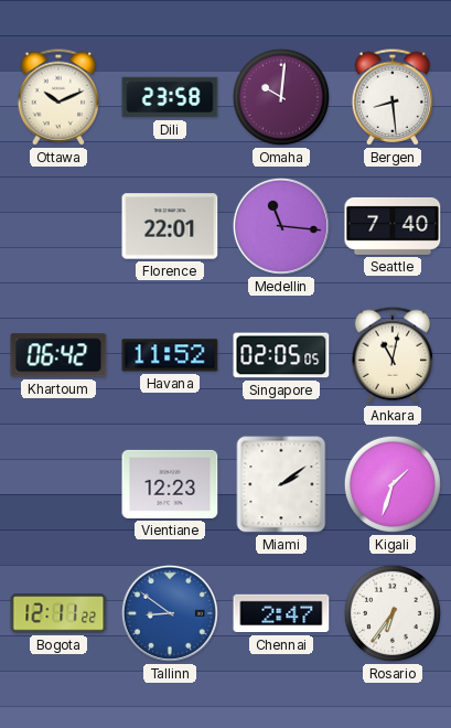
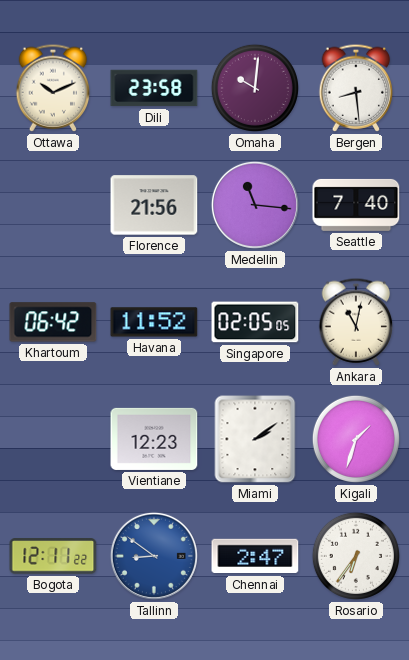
Florence: 22:01 -> 21:56
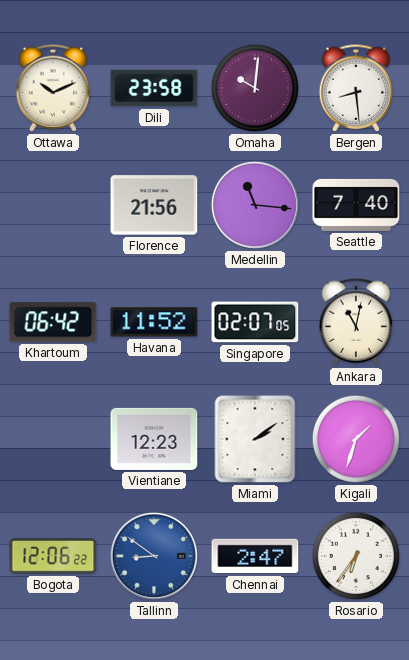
Singapore: 02:05 -> 02:07
Bogota: 12:11 -> 12:06
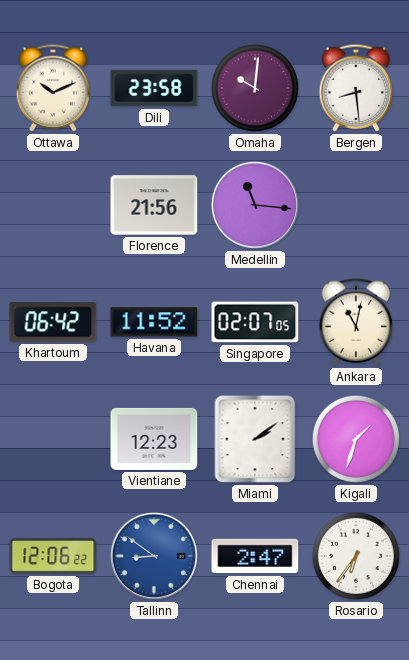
Seattle: 7:40 -> none
